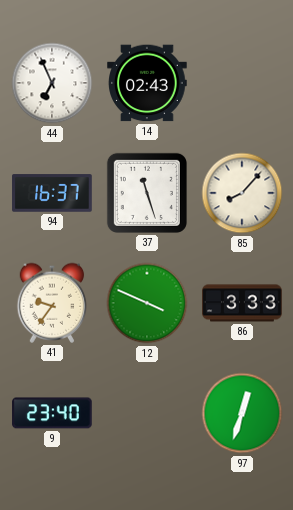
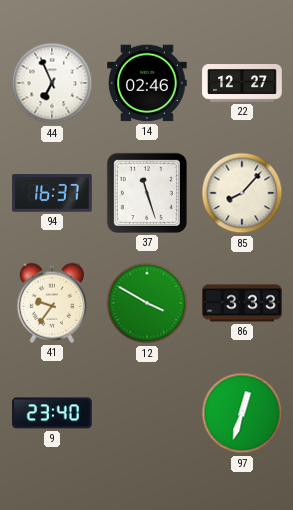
14: 02:43 -> 02:46
22: none -> 12:27
12: 3:49 -> 3:50
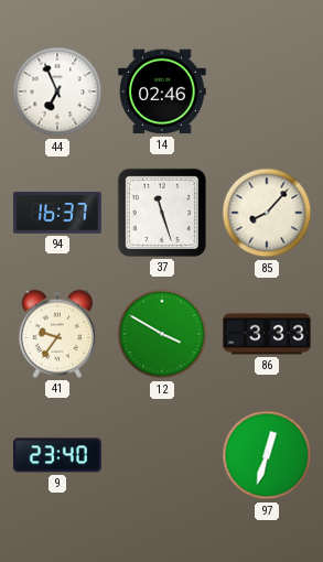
22: 12:27 -> none
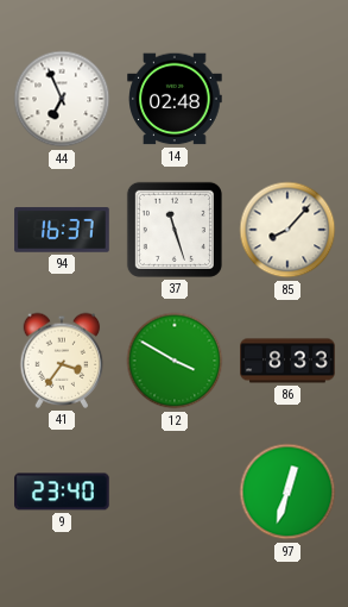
14: 02:46 -> 02:48
41: 9:36 -> 3:36
86: 3:33 -> 8:33
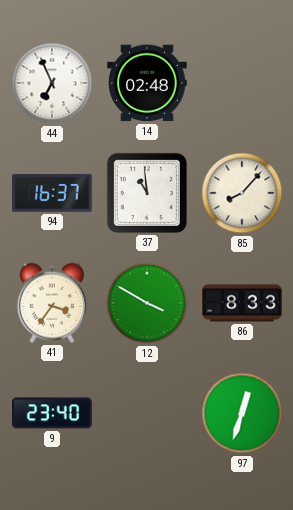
37: 11:27 -> 10:59
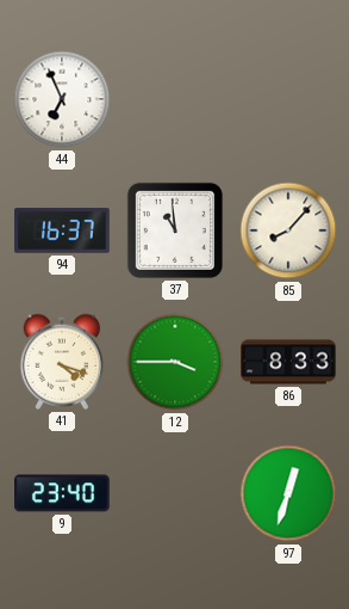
14: 02:48 -> none
41: 3:36 -> 4:18
12: 3:50 -> 3:45
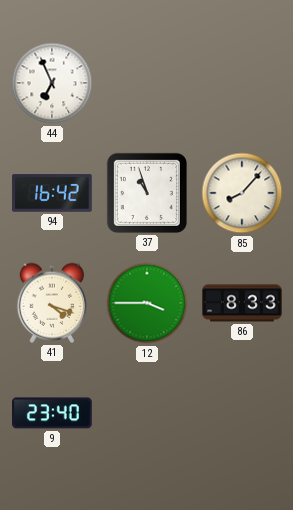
94: 16:37 -> 16:42
37: 10:59 -> 10:57
97: 12:33 -> none
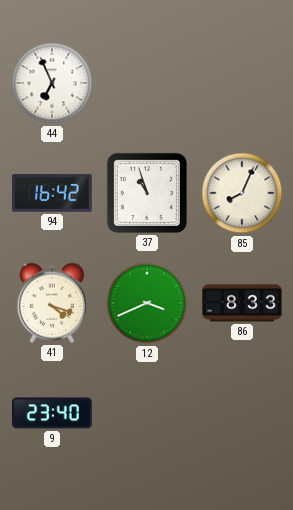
85: 8:07 -> 8:04
12: 3:45 -> 3:41
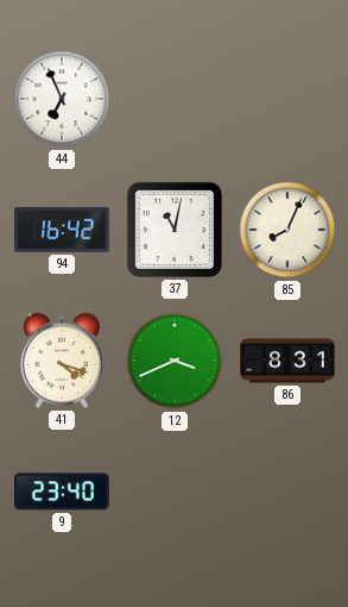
37: 10:57 -> 11:02
86: 8:33 -> 8:31
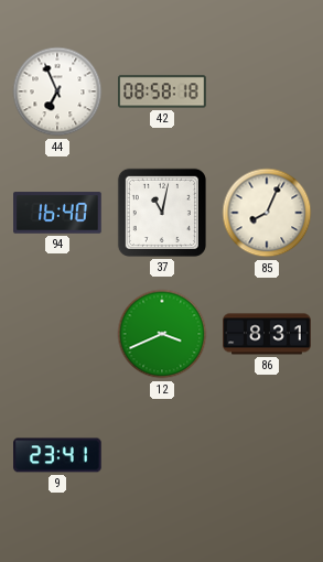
42: none -> 08:58
94: 16:42 -> 16:40
41: 4:18 -> none
9: 23:40 -> 23:41
